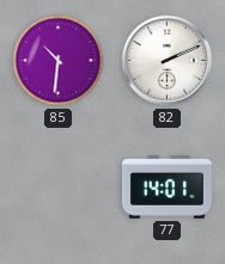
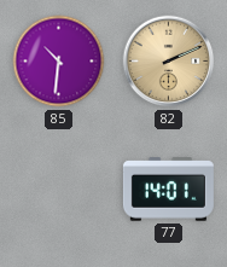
82 dial: white -> champagne
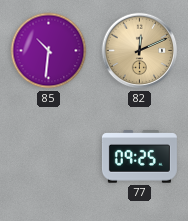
82: 2:11 -> 12:11
77: 14:01 -> 09:25
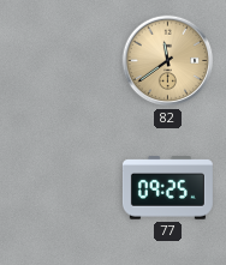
85: 10:31 -> none
82: 12:11 -> 11:39
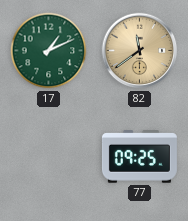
17: none -> 1:11
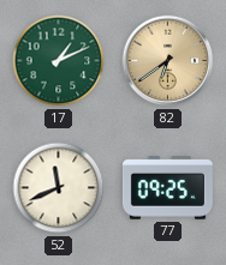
82: 11:39 -> 6:39
52: none -> 11:41
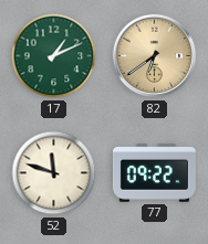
52: 11:41 -> 11:48
77: 09:25 -> 09:22
